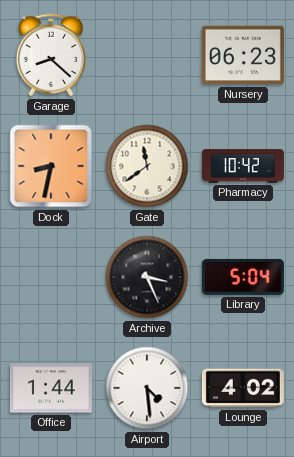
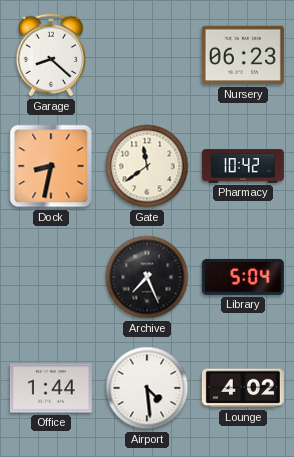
Archive: 3:26 -> 7:26
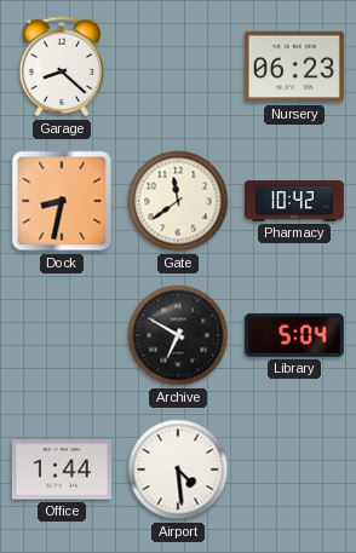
Archive: 7:26 -> 6:50
Lounge: 4:02 -> none
